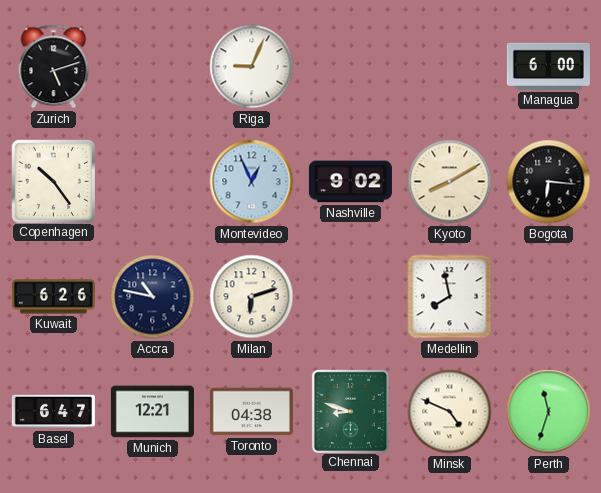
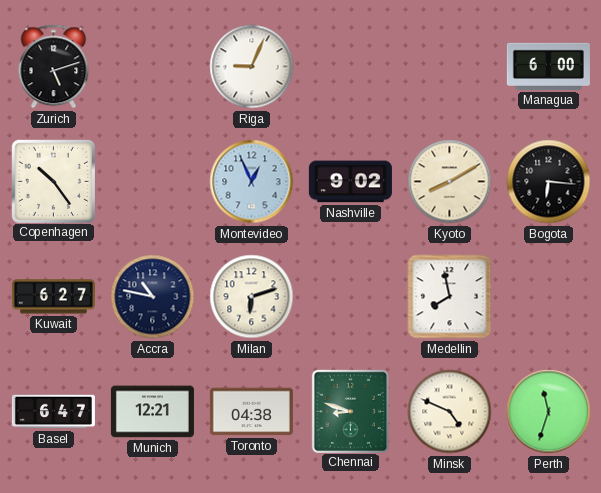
Kuwait: 6:26 -> 6:27
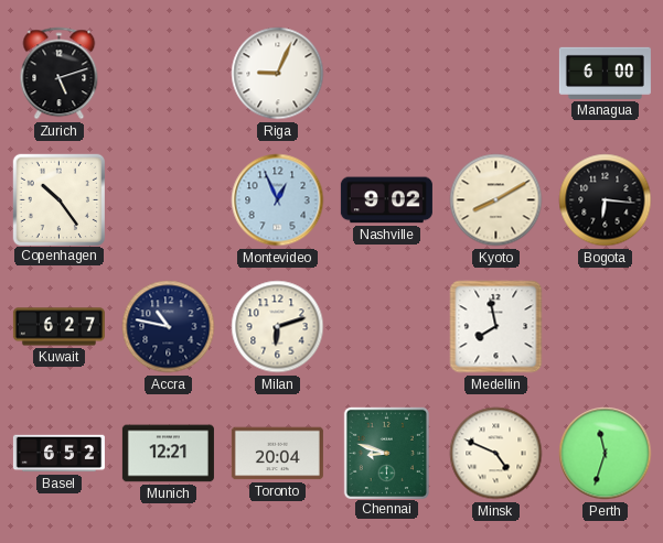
Basel: 6:47 -> 6:52
Toronto: 04:38 -> 20:04
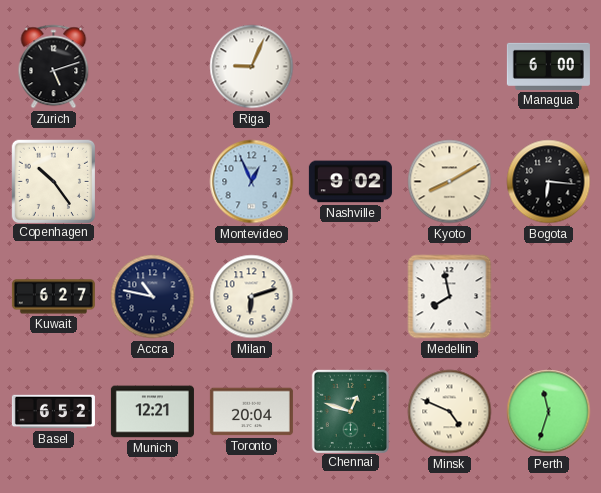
Chennai: 8:48 -> 12:48
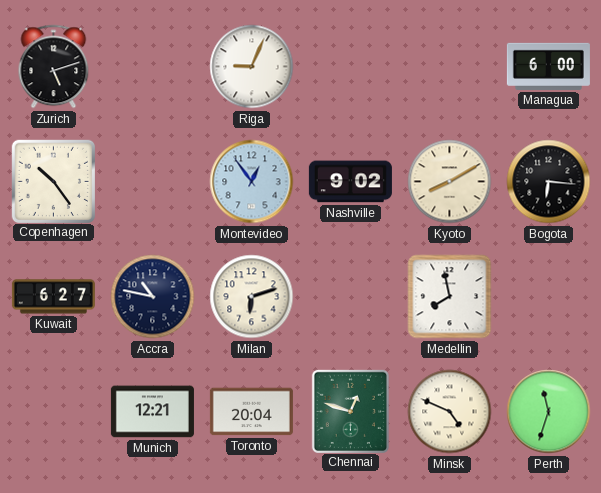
Montevideo: 12:56 -> 12:54
Basel: 6:52 -> none
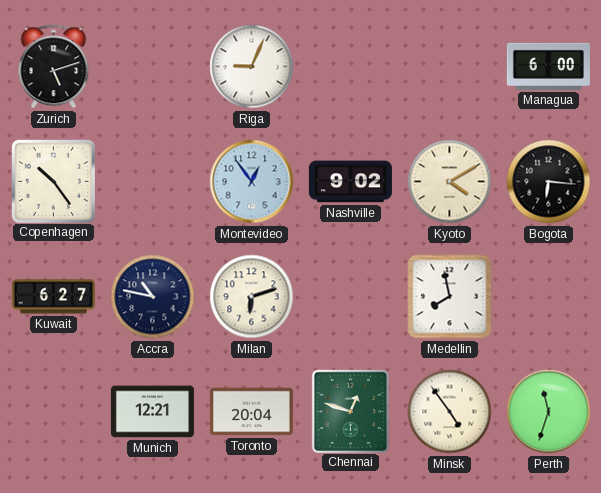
Kyoto: 8:10 -> 4:10
Minsk: 4:49 -> 4:54
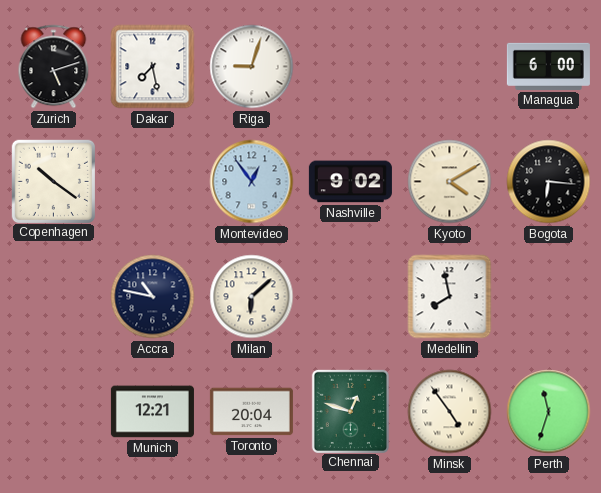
Dakar: none -> 7:28
Riga: 9:04 -> 9:03
Copenhagen: 10:24 -> 10:21
Kuwait: 6:27 -> none
Milan: 6:12 -> 6:08
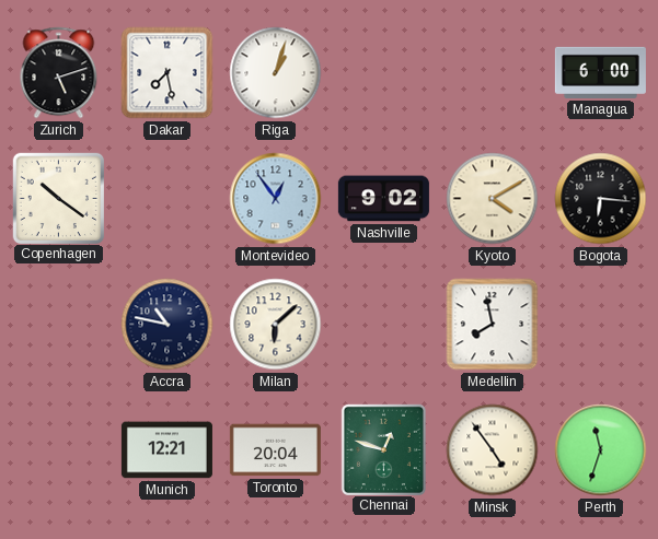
Riga: 9:03 -> 1:03
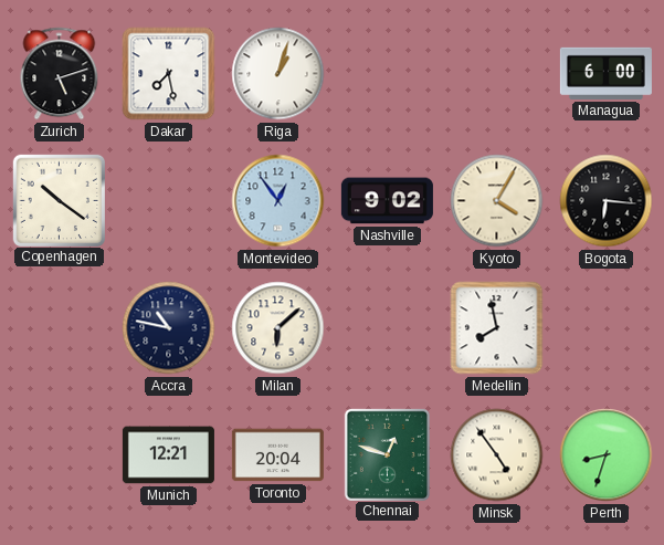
Kyoto: 4:10 -> 4:05
Perth: 11:33 -> 8:33
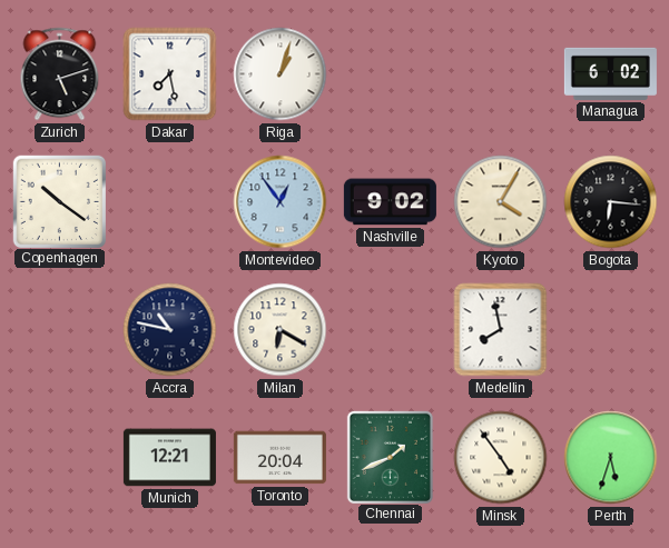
Managua: 6:00 -> 6:02
Milan: 6:08 -> 6:20
Chennai: 12:48 -> 1:41
Perth: 8:33 -> 5:33
